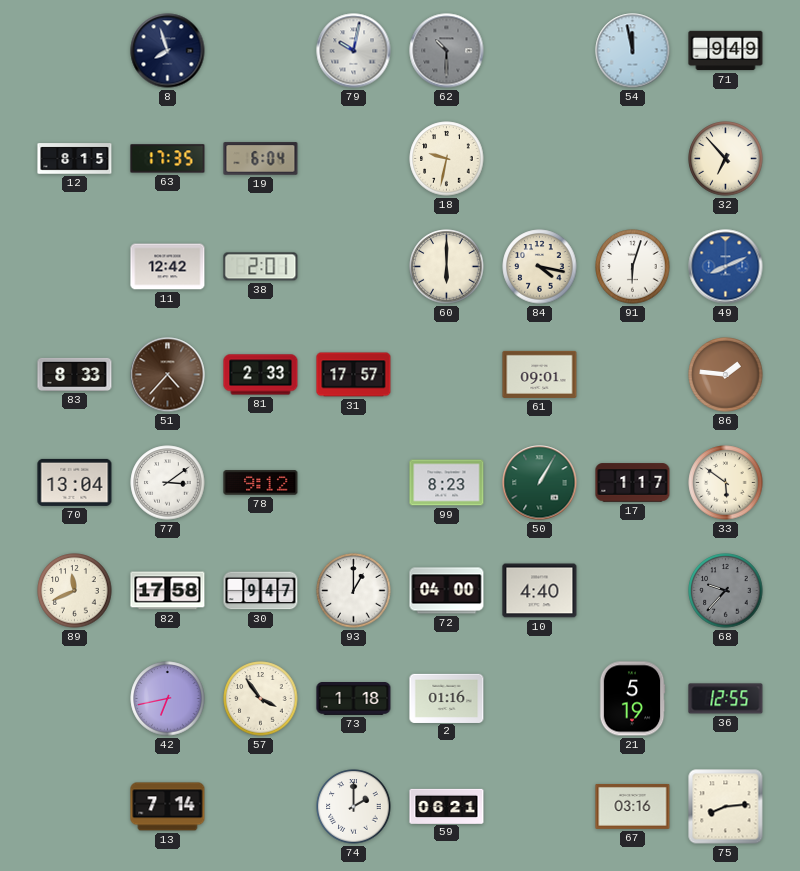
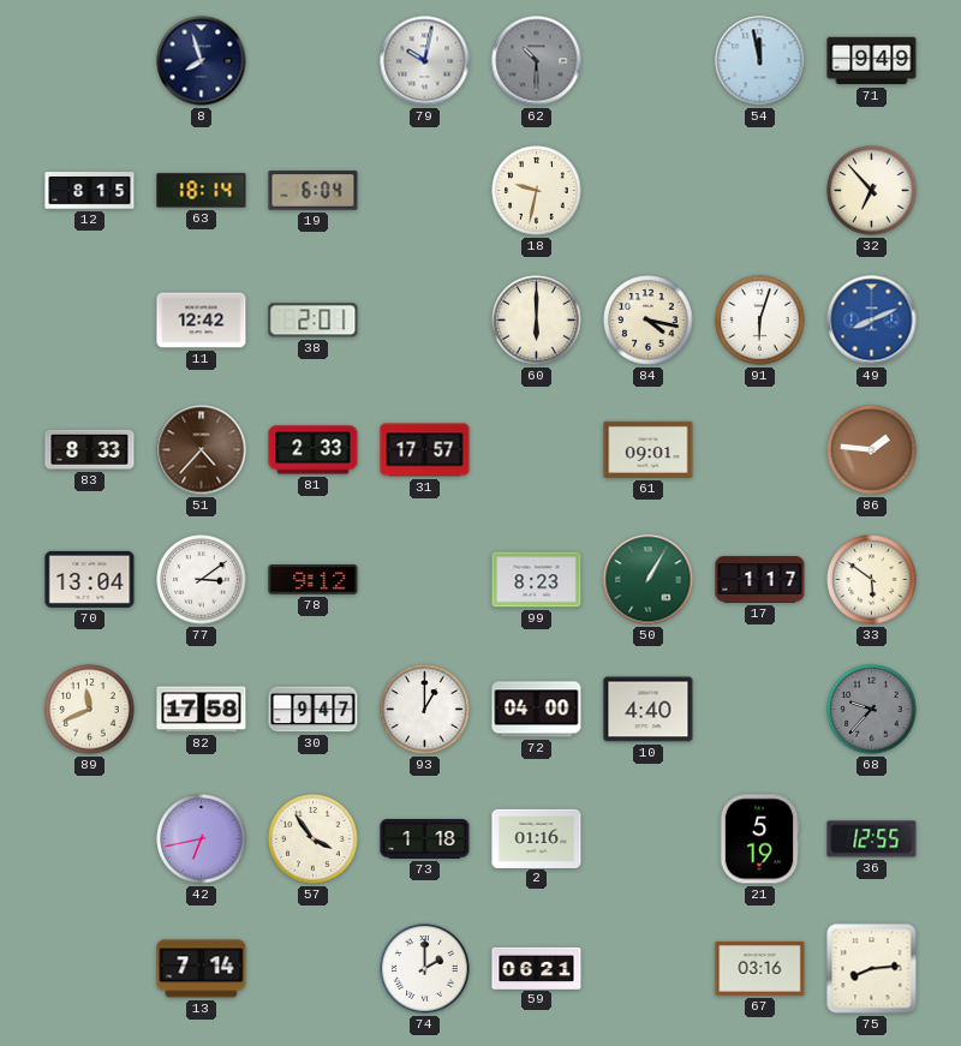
63: 17:35 -> 18:14
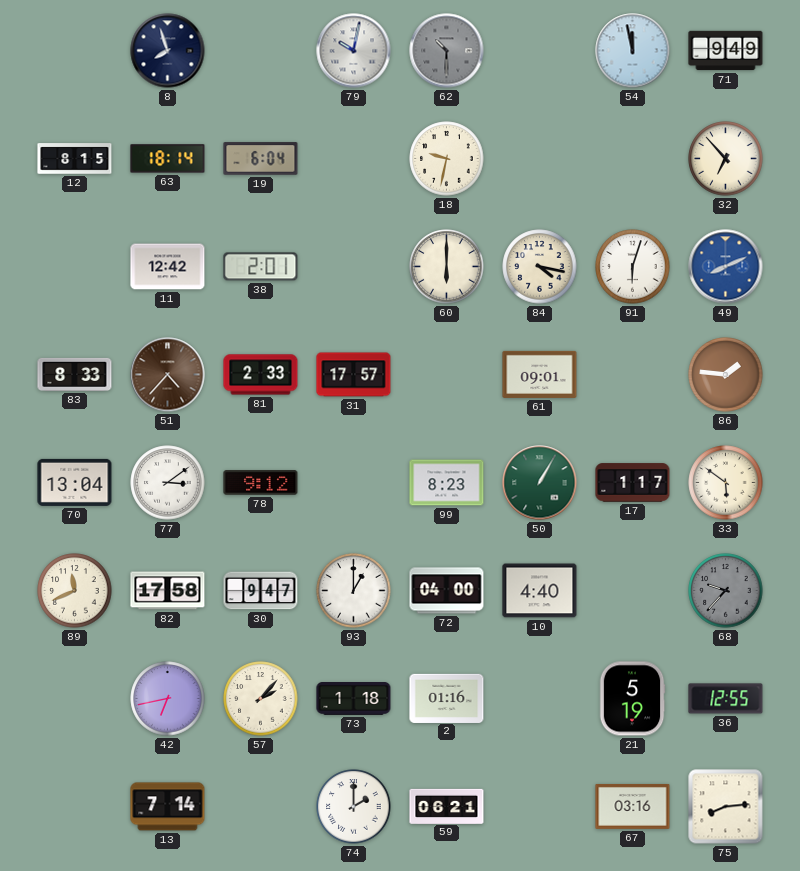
57: 3:54 -> 2:07
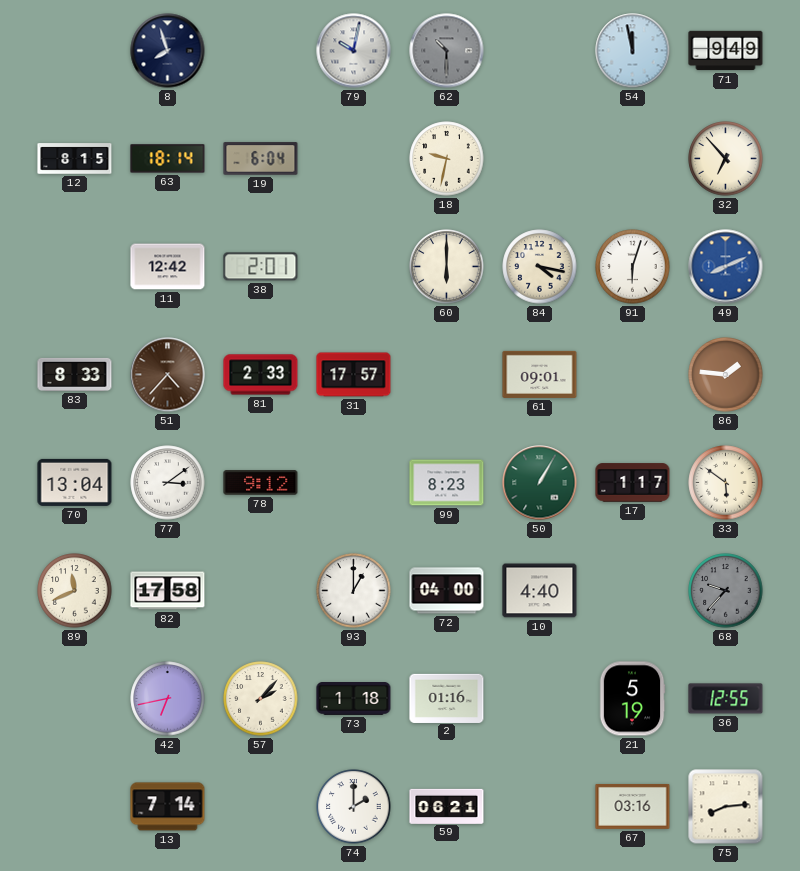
30: 9:47 -> none
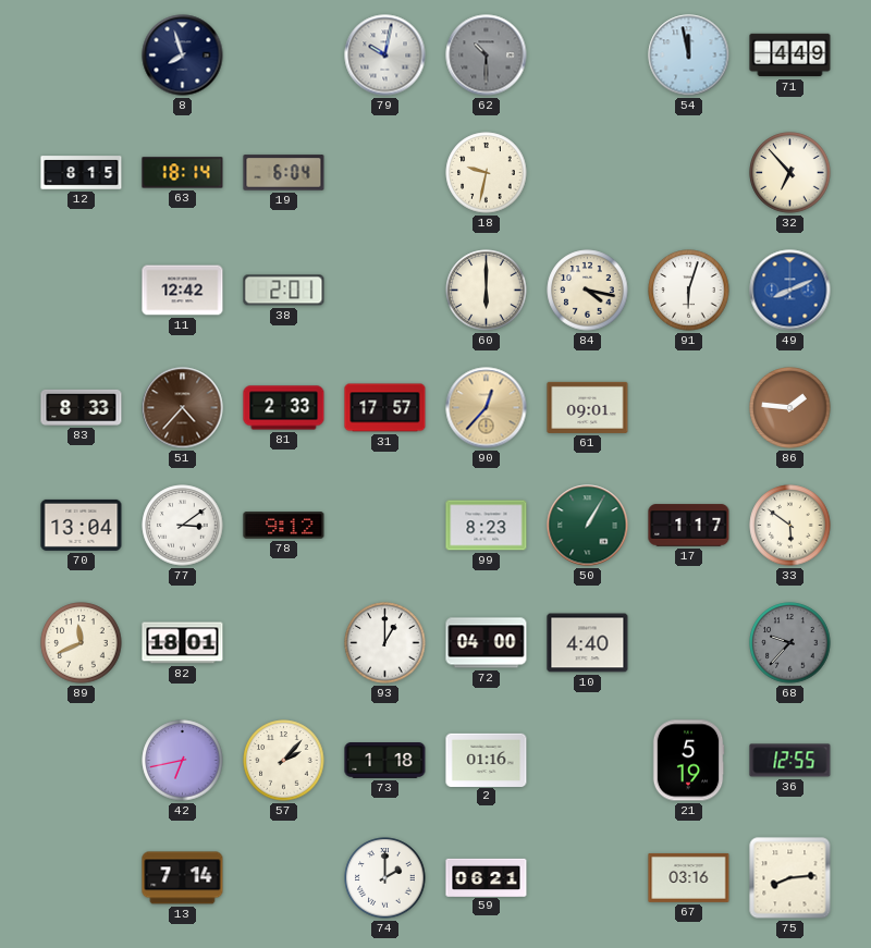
71: 9:49 -> 4:49
90: none -> 12:37
82: 17:58 -> 18:01
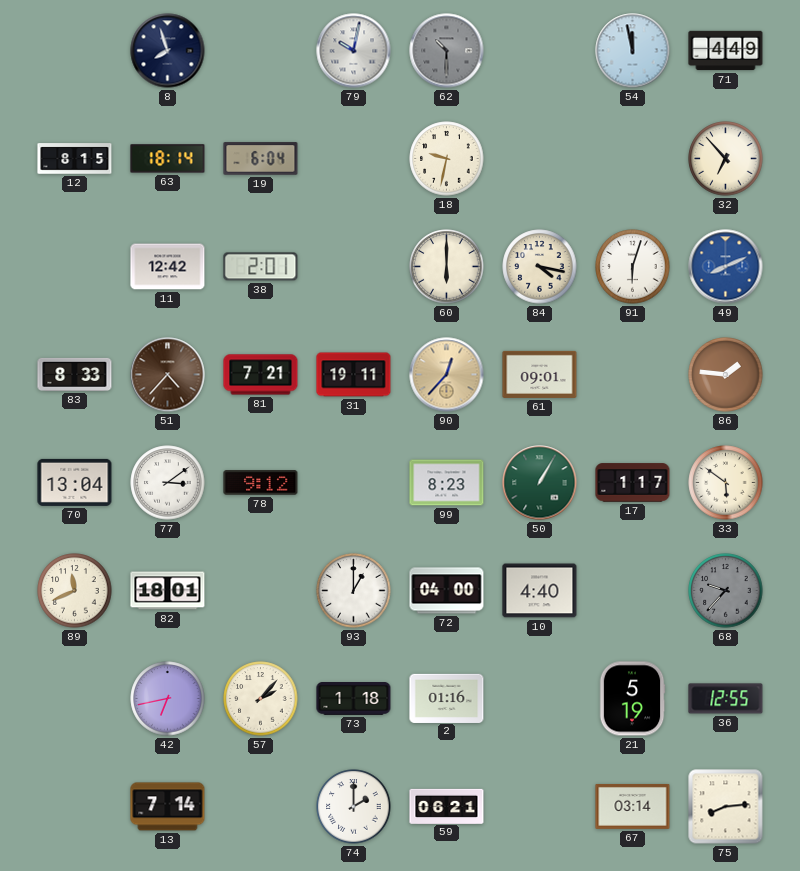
81: 2:33 -> 7:21
31: 17:57 -> 19:11
67: 03:16 -> 03:14
